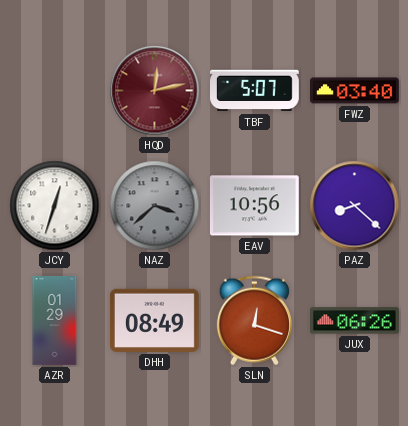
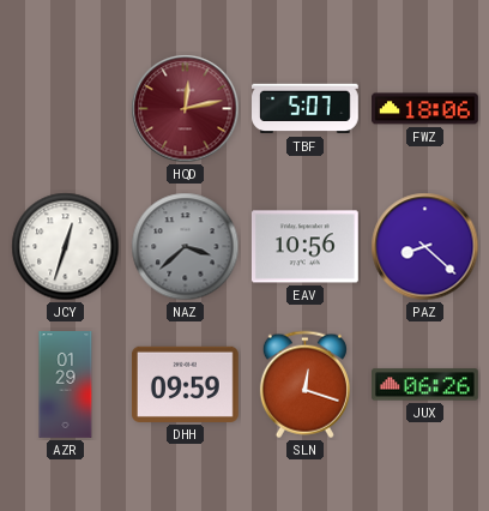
FWZ: 03:40 -> 18:06
DHH: 08:49 -> 09:59
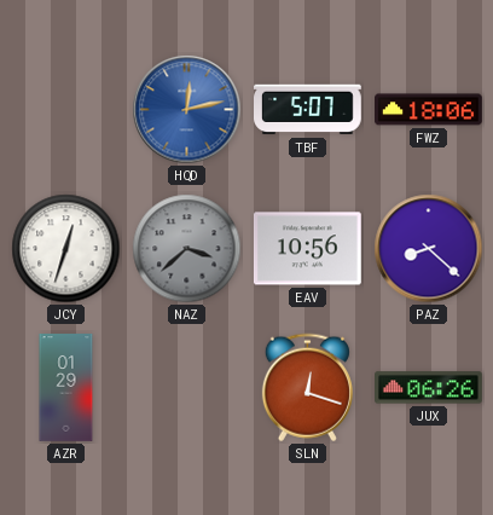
HQD dial: burgundy -> blue
DHH: 09:59 -> none
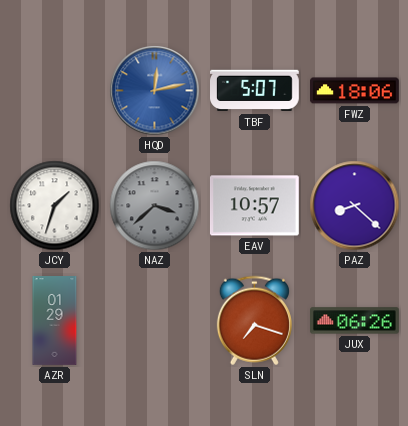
JCY: 12:33 -> 1:33
EAV: 10:56 -> 10:57
SLN: 12:18 -> 7:18
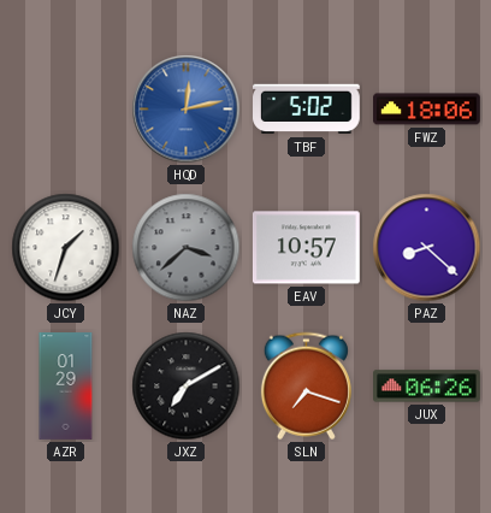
TBF: 5:07 -> 5:02
JXZ: none -> 7:10
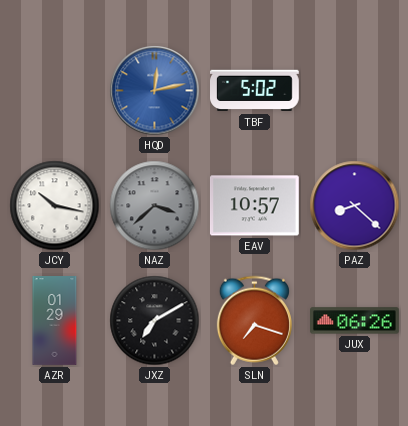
FWZ: 18:06 -> none
JCY: 1:33 -> 10:17
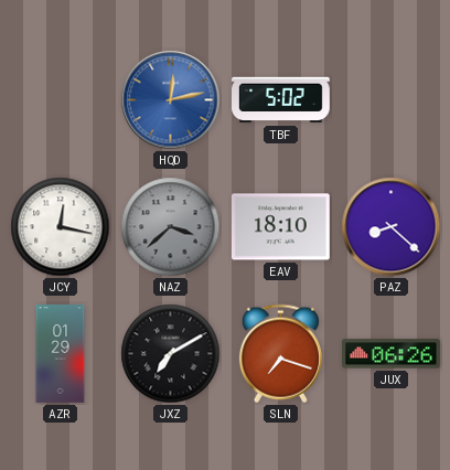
JCY: 10:17 -> 12:17
EAV: 10:57 -> 18:10
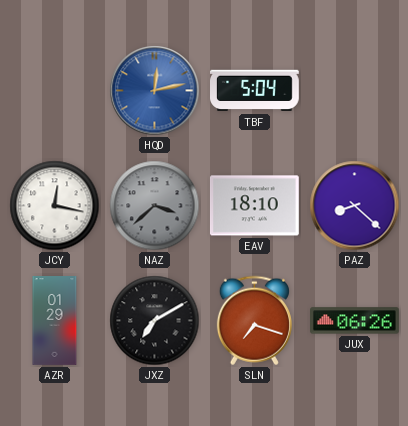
TBF: 5:02 -> 5:04
